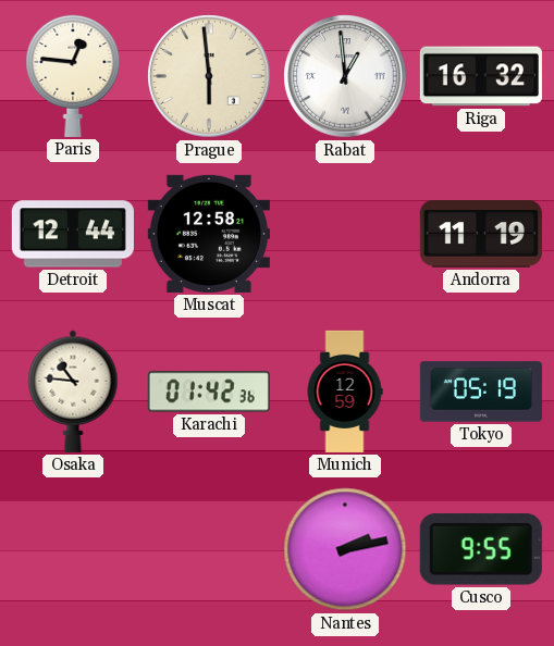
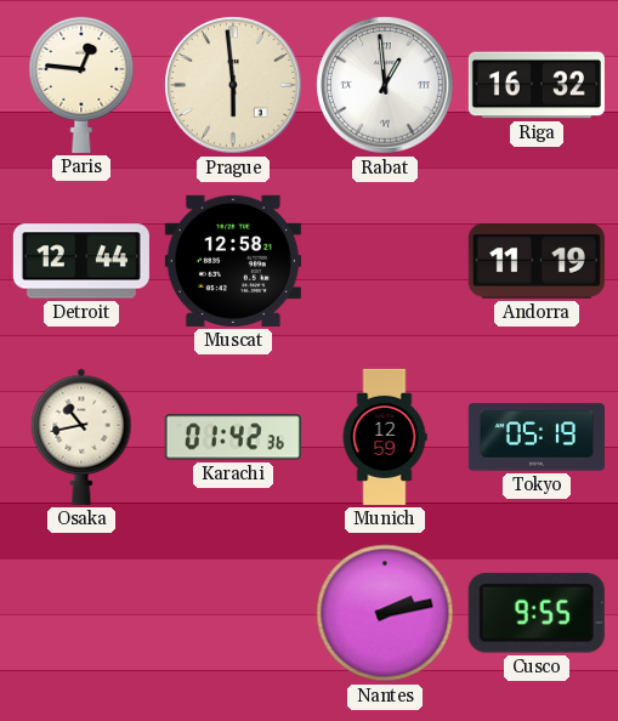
Osaka: 10:46 -> 10:43
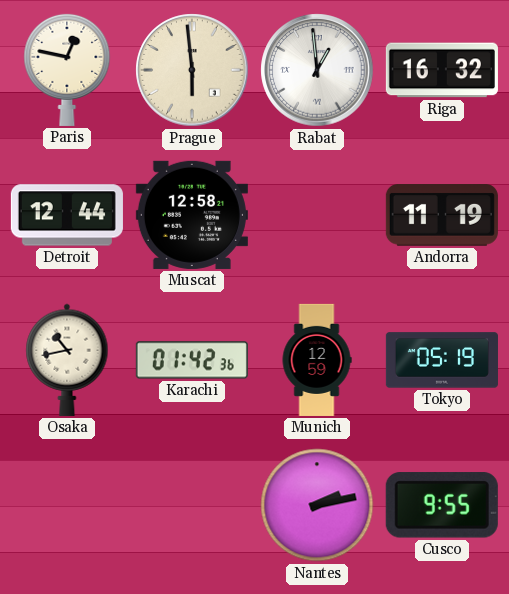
Paris: 12:46 -> 12:47
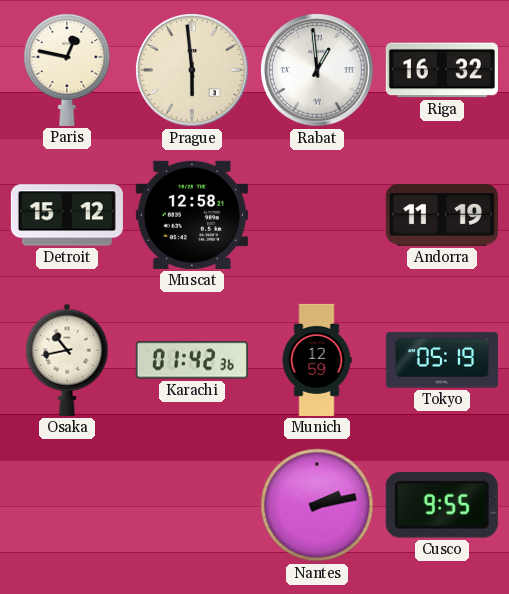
Detroit: 12:44 -> 15:12
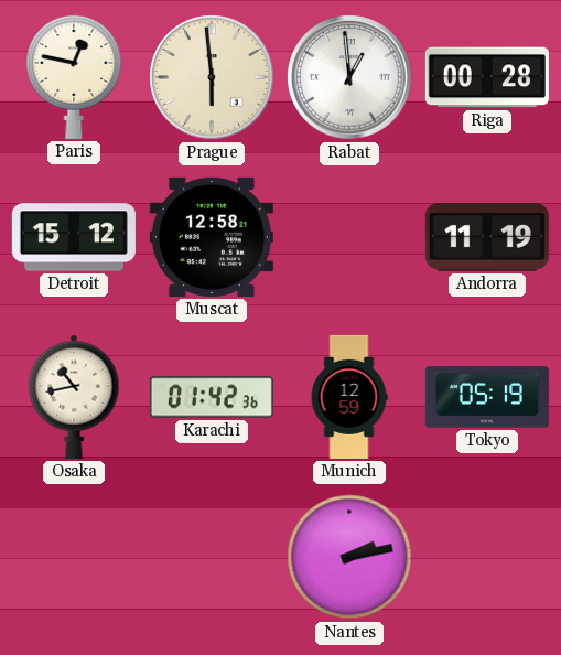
Riga: 16:32 -> 00:28
Cusco: 9:55 -> none
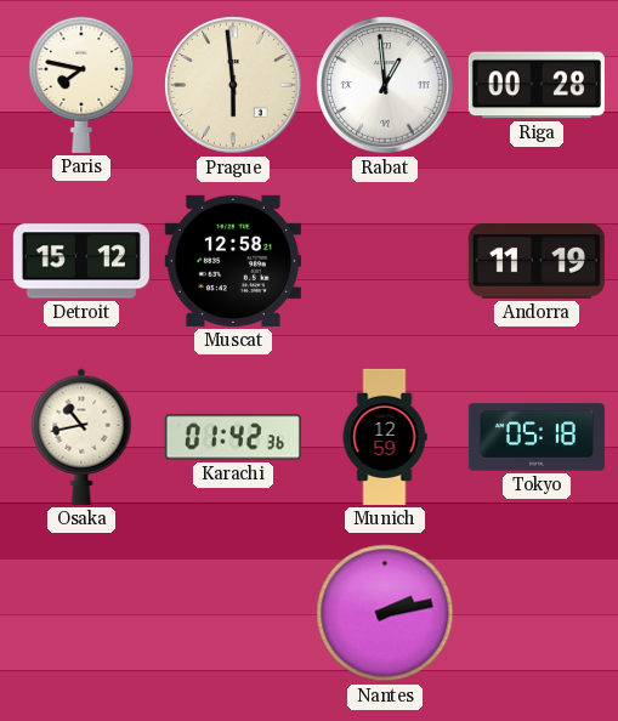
Paris: 12:47 -> 7:47
Tokyo: 05:19 -> 05:18
